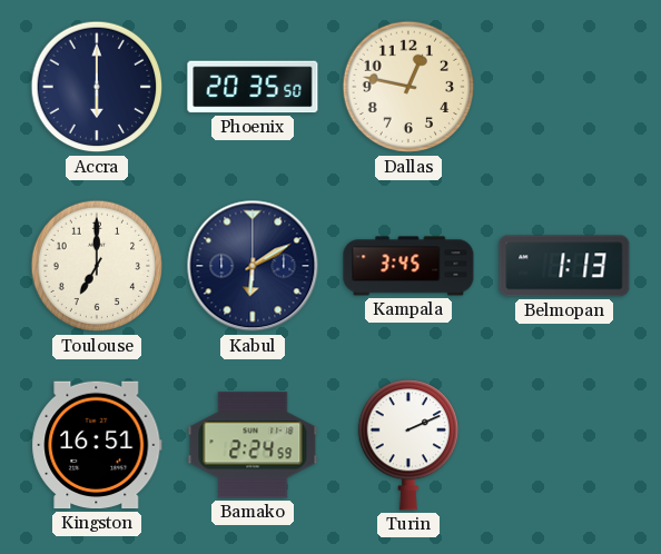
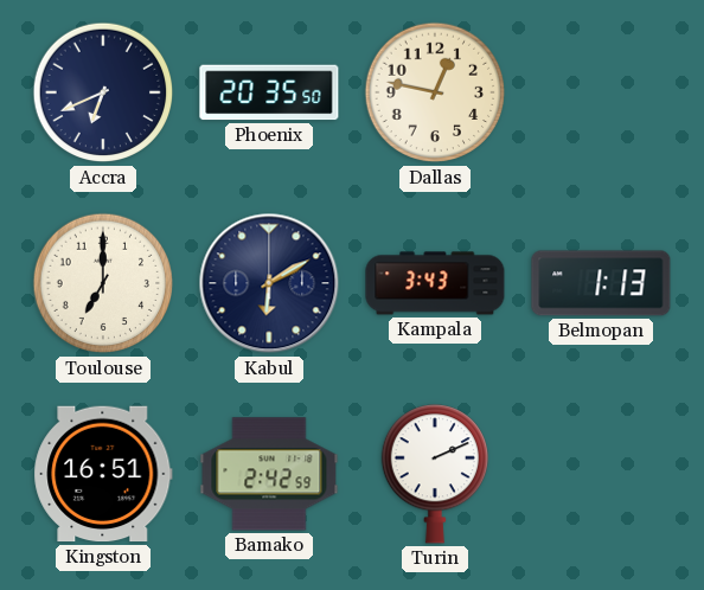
Accra: 6:00 -> 6:41
Kampala: 3:45 -> 3:43
Bamako: 2:24 -> 2:42
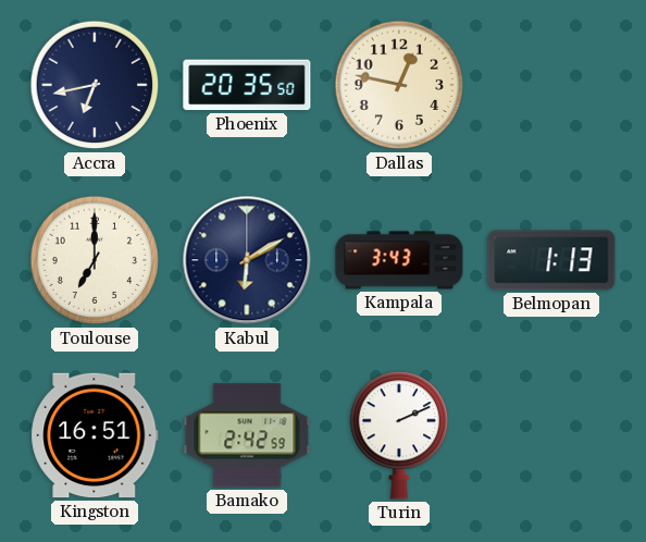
Accra: 6:41 -> 6:43
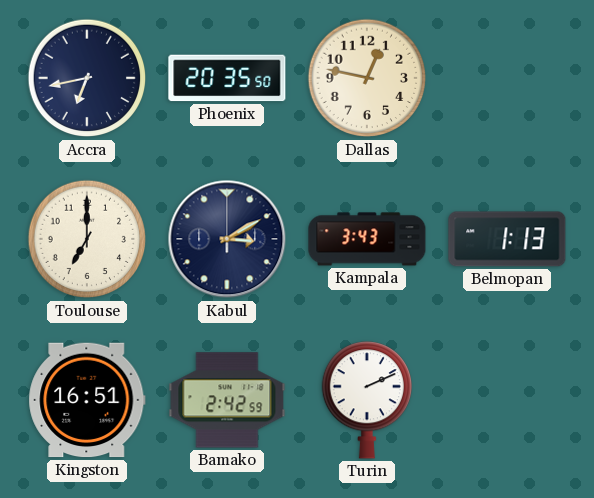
Kabul: 6:10 -> 3:10
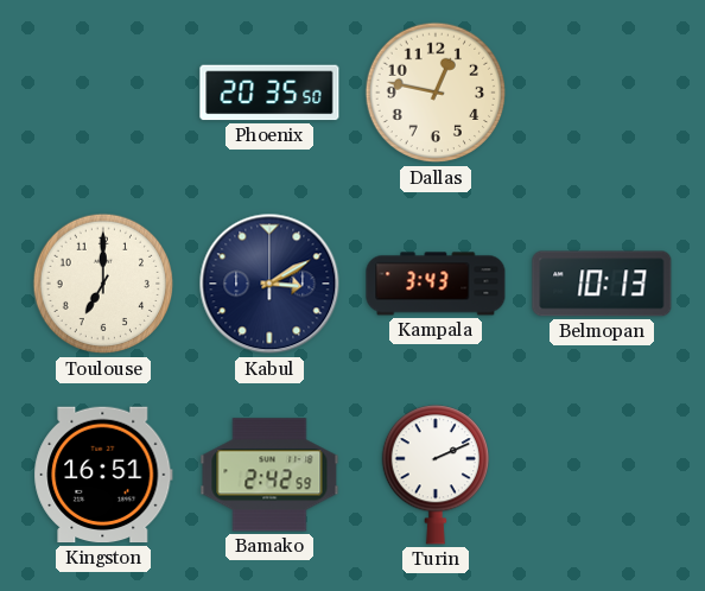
Accra: 6:43 -> none
Belmopan: 1:13 -> 10:13
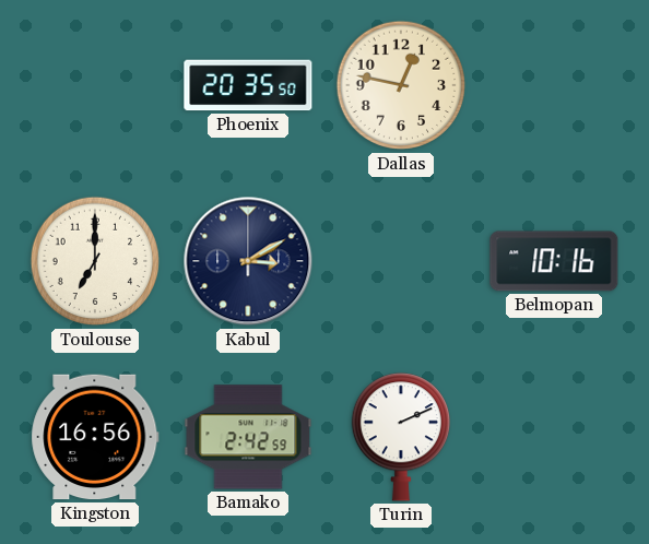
Kampala: 3:43 -> none
Belmopan: 10:13 -> 10:16
Kingston: 16:51 -> 16:56
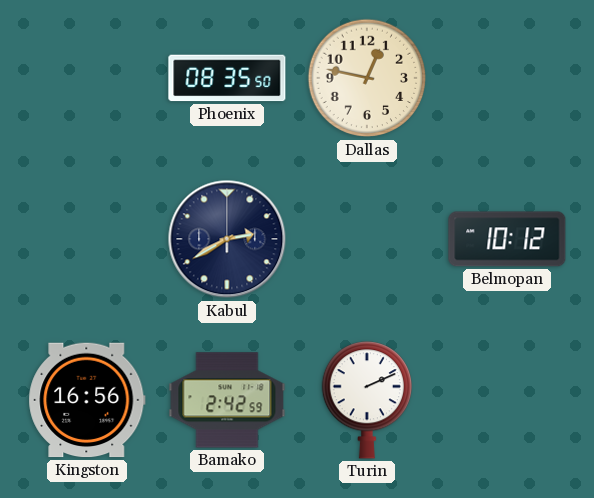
Phoenix: 20:35 -> 08:35
Toulouse: 7:00 -> none
Kabul: 3:10 -> 2:40
Belmopan: 10:16 -> 10:12
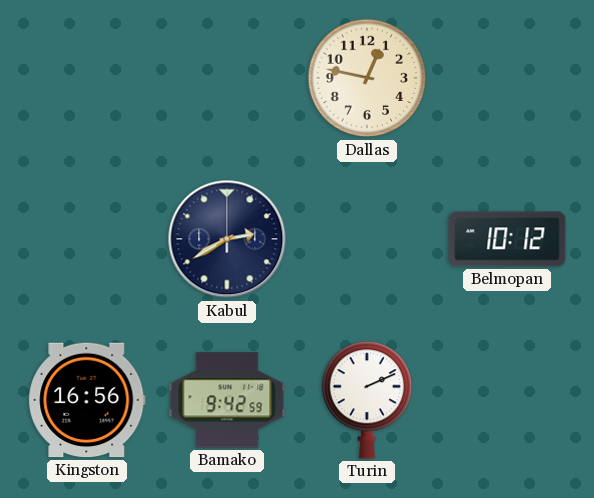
Phoenix: 08:35 -> none
Bamako: 2:42 -> 9:42
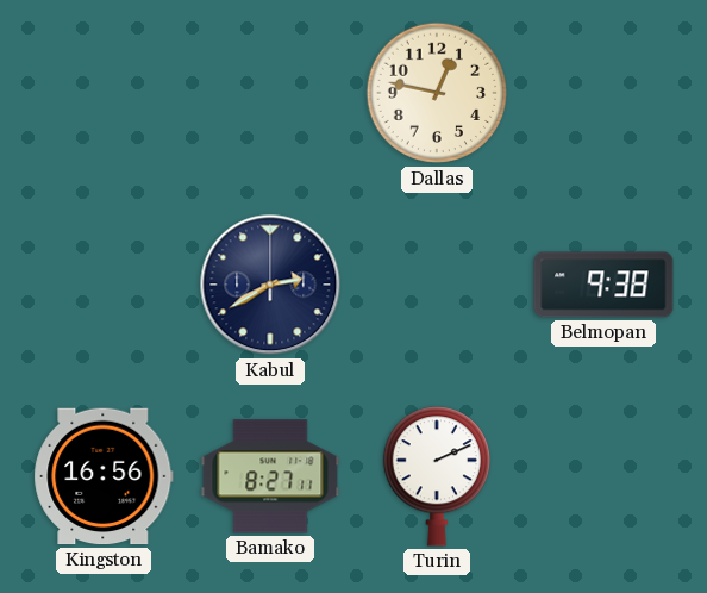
Belmopan: 10:12 -> 9:38
Bamako: 9:42 -> 8:27
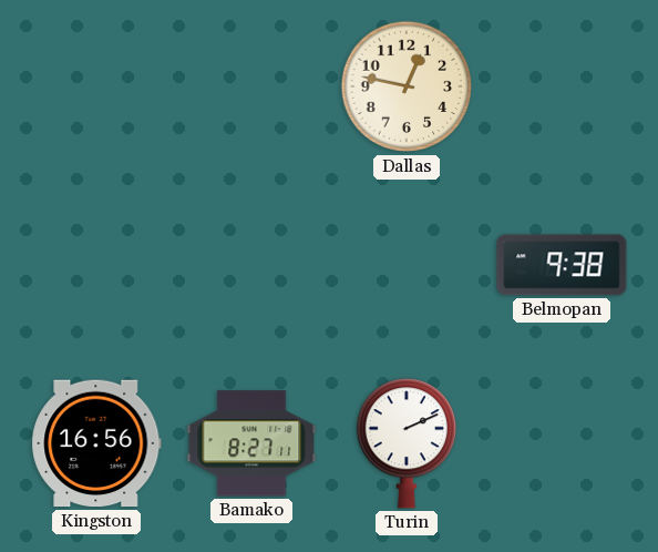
Kabul: 2:40 -> none
